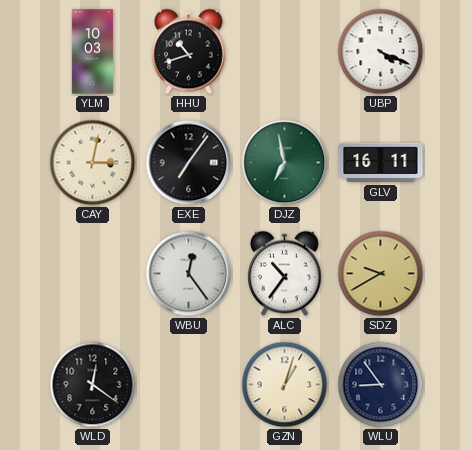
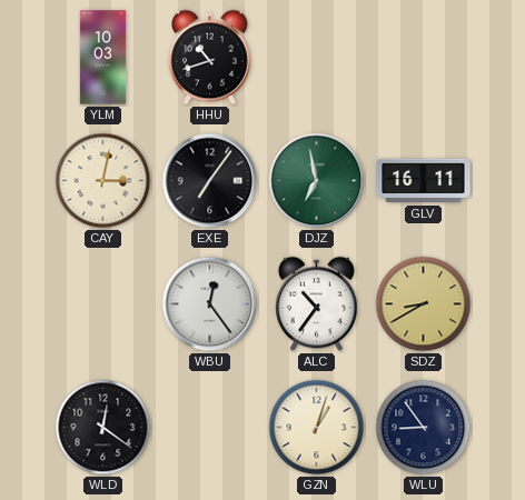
UBP: 4:19 -> none
SDZ: 9:40 -> 8:40
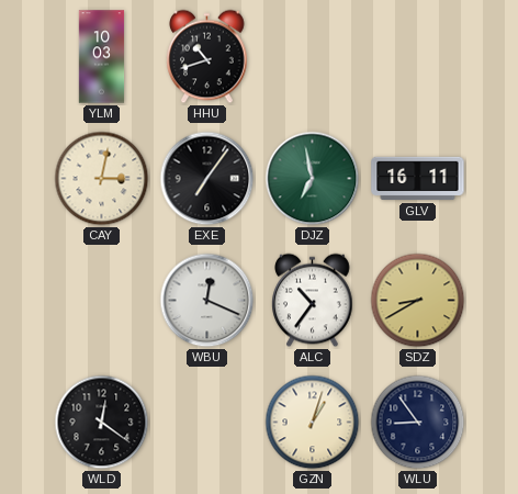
WBU: 12:24 -> 12:19
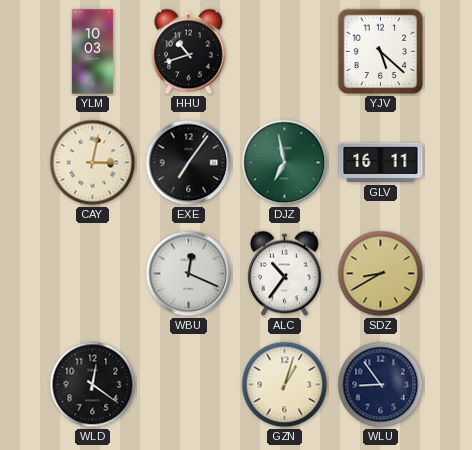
YJV: none -> 5:22
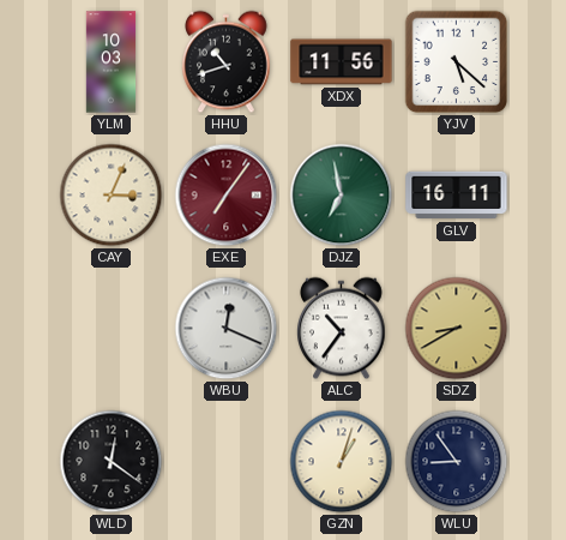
XDX: none -> 11:56
CAY: 3:02 -> 3:04
EXE dial: black -> burgundy
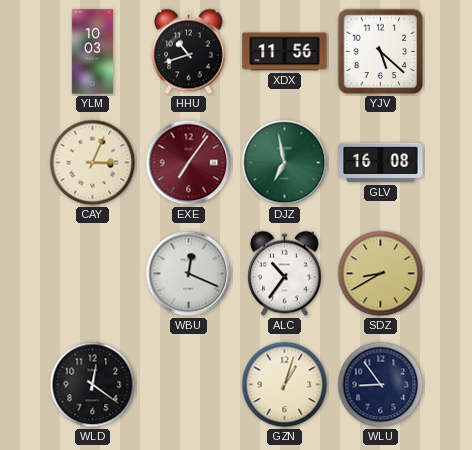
GLV: 16:11 -> 16:08
